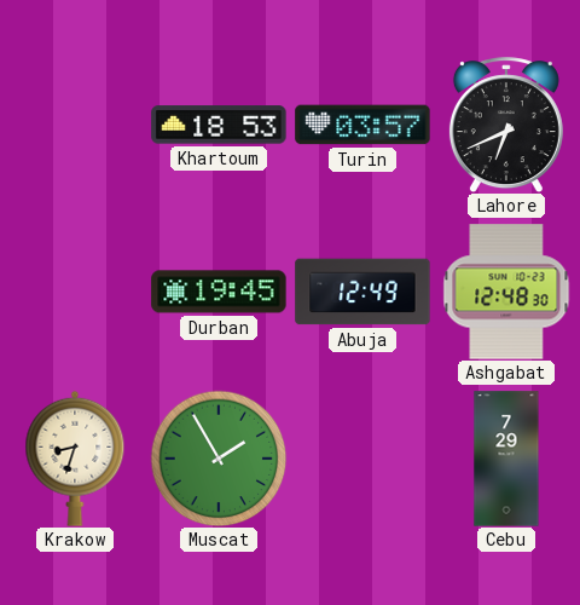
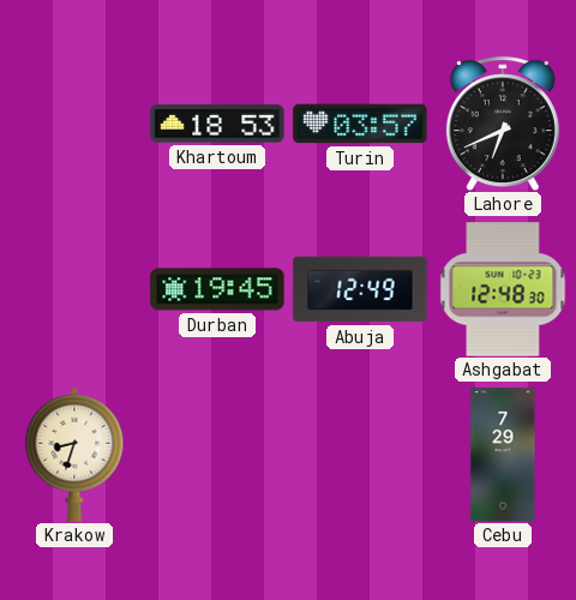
Muscat: 1:55 -> none
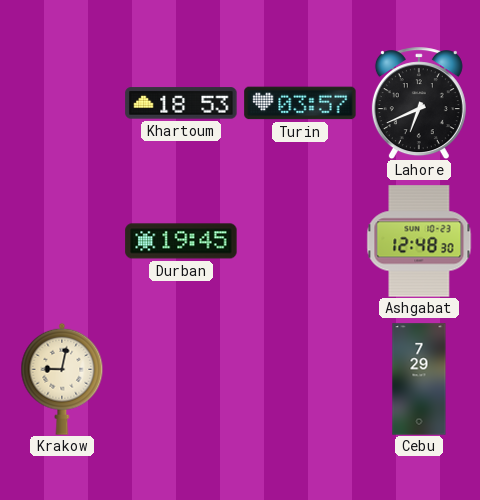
Abuja: 12:49 -> none
Krakow: 8:33 -> 9:02
